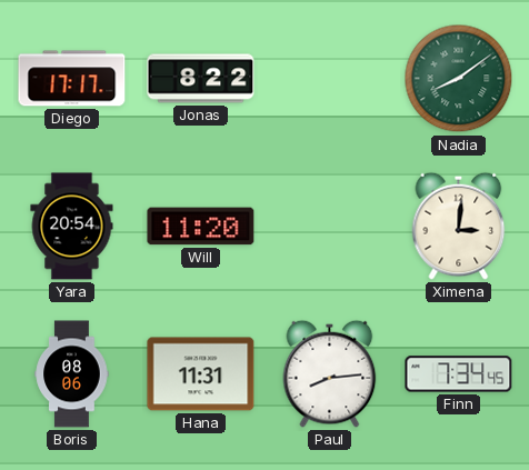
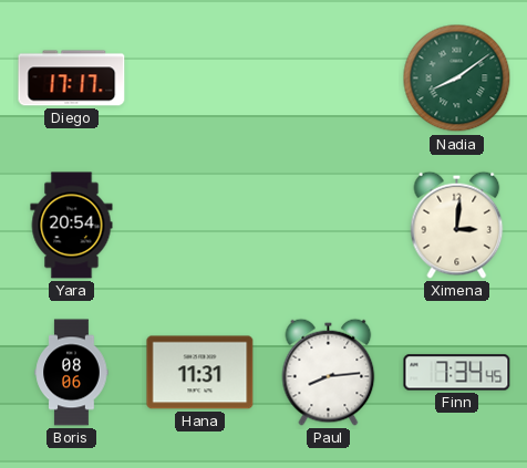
Jonas: 8:22 -> none
Will: 11:20 -> none
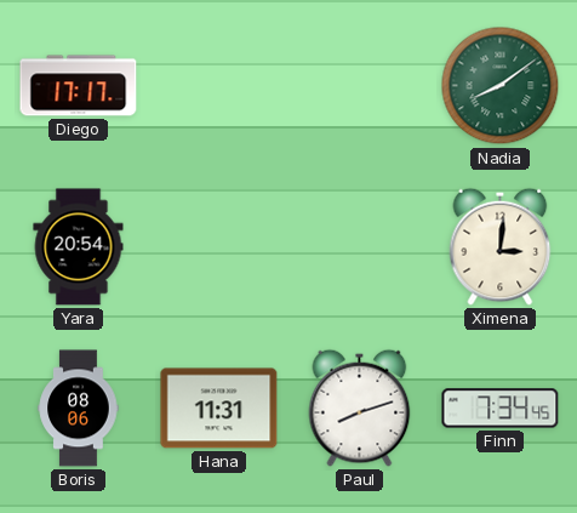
Paul: 8:14 -> 8:12
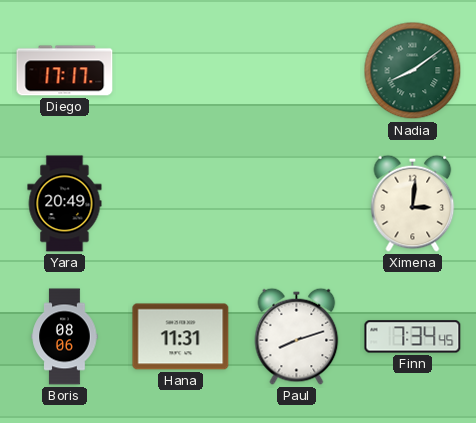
Yara: 20:54 -> 20:49
